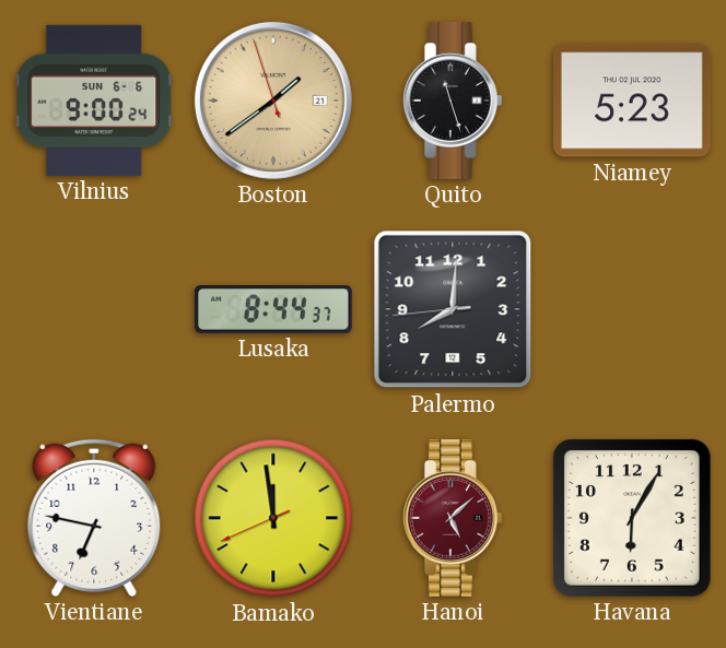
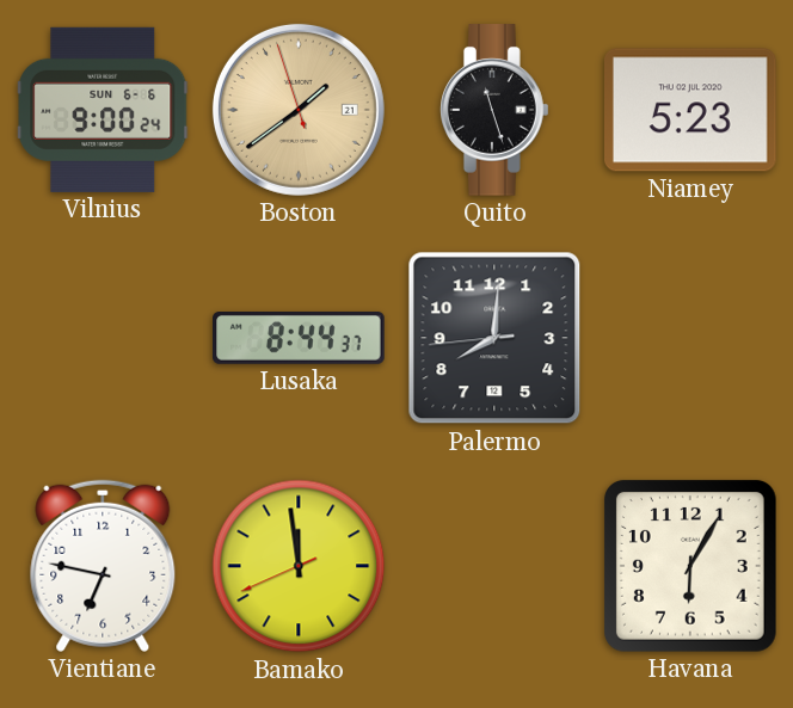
Hanoi: 5:08 -> none
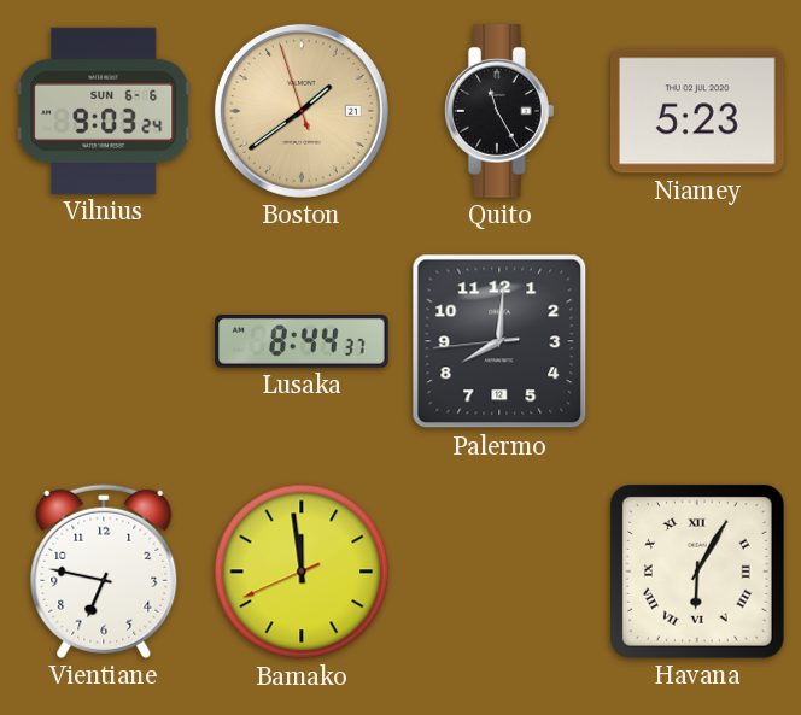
Vilnius: 9:00 -> 9:03
Quito: 11:27 -> 11:25
Havana numerals: Arabic -> Roman
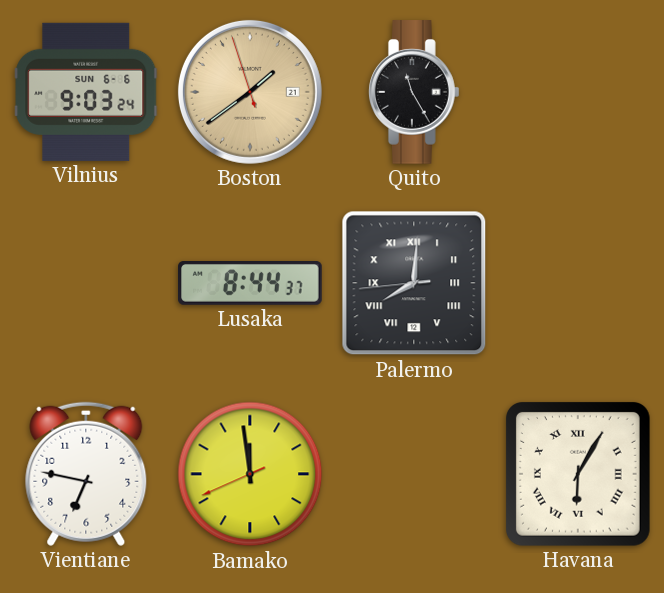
Niamey: 5:23 -> none
Palermo numerals: Arabic -> Roman
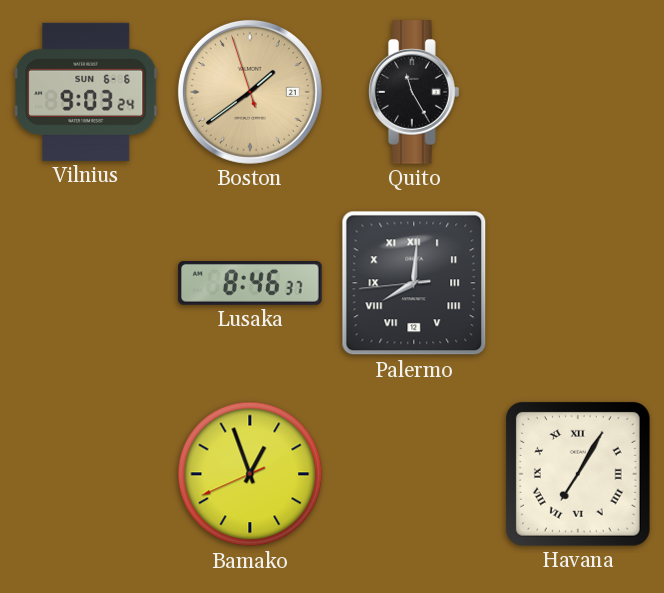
Lusaka: 8:44 -> 8:46
Vientiane: 6:47 -> none
Bamako: 11:58 -> 12:56
Havana: 6:05 -> 7:05
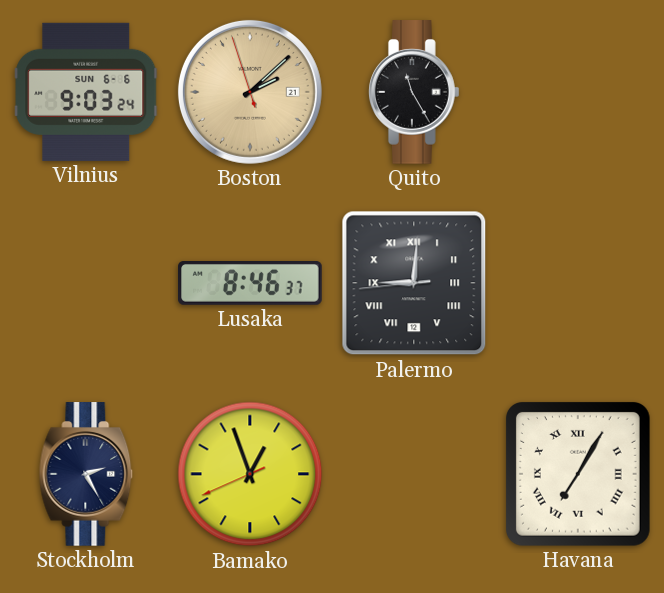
Boston: 1:38 -> 2:07
Palermo: 8:00 -> 9:00
Stockholm: none -> 2:25
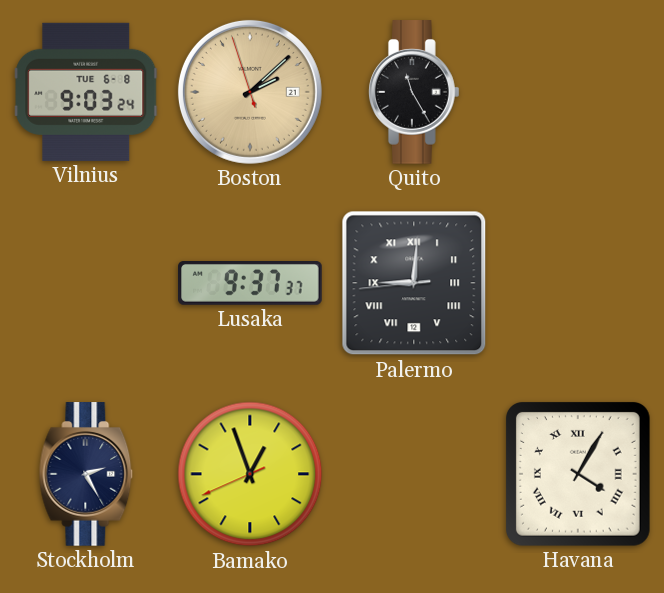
Vilnius date: SUN 6-6 -> TUE 6-8
Lusaka: 8:46 -> 9:37
Havana: 7:05 -> 4:05
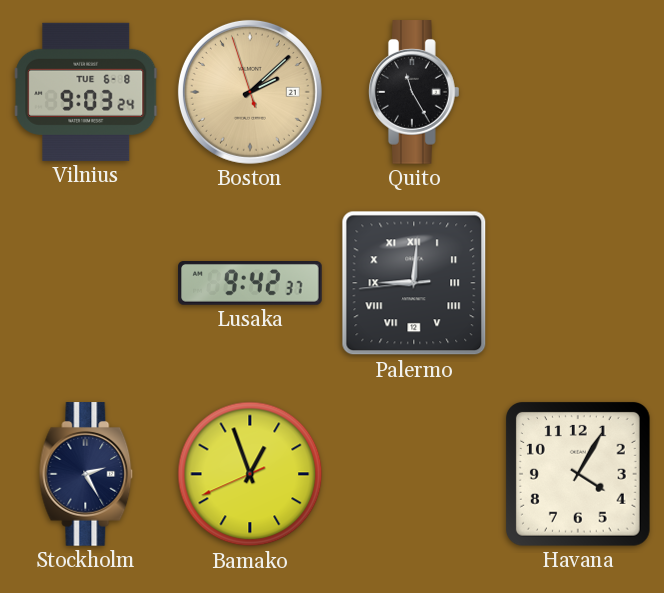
Lusaka: 9:37 -> 9:42
Havana numerals: Roman -> Arabic
